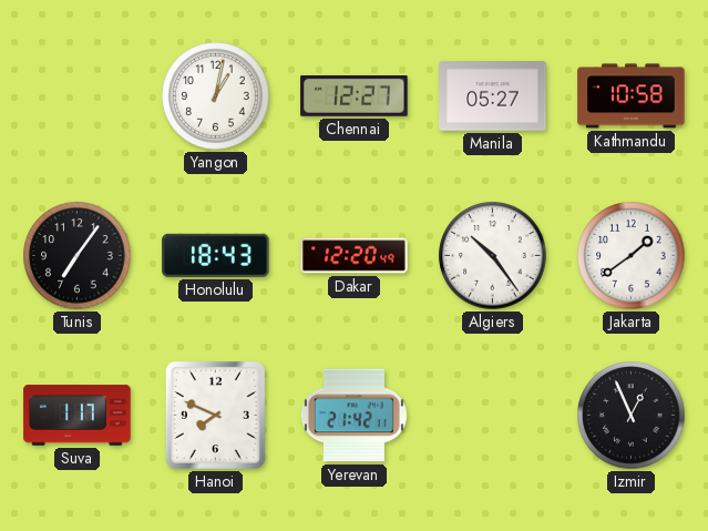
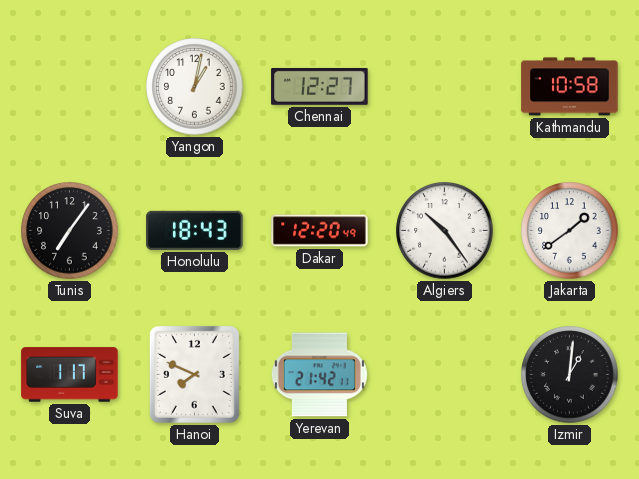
Manila: 05:27 -> none
Izmir: 12:56 -> 1:01
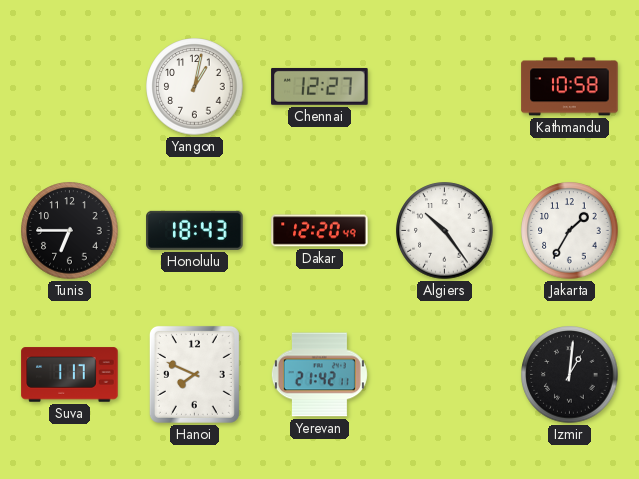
Tunis: 7:06 -> 6:45
Jakarta: 1:39 -> 1:35
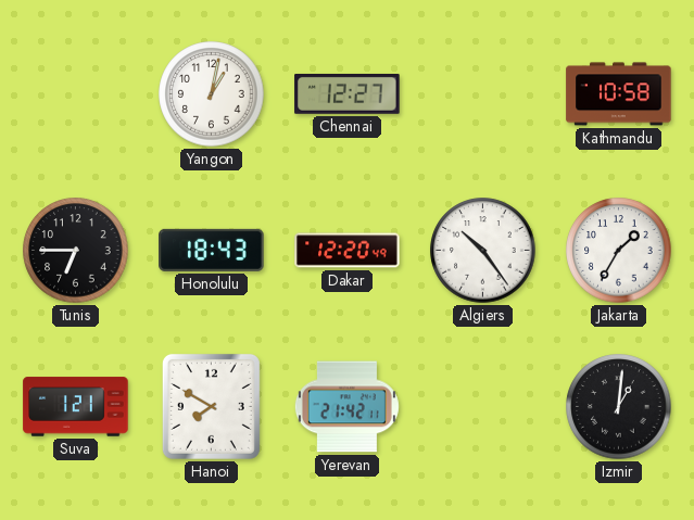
Suva: 1:17 -> 1:21
Hanoi: 7:49 -> 7:50
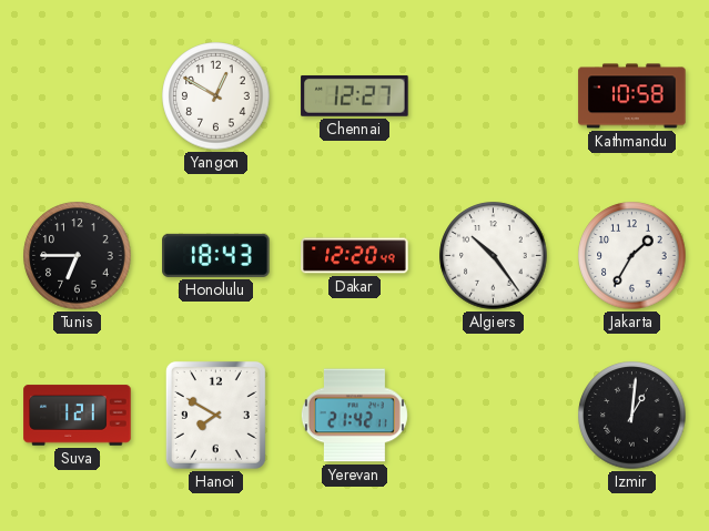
Yangon: 1:02 -> 12:50
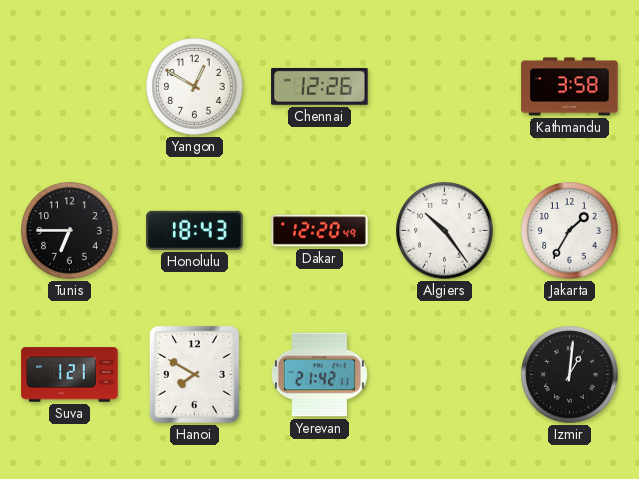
Chennai: 12:27 -> 12:26
Kathmandu: 10:58 -> 3:58
